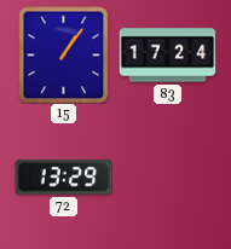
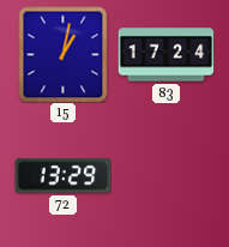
15: 1:06 -> 1:02
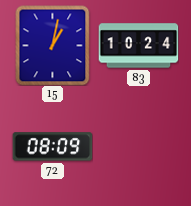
83: 17:24 -> 10:24
72: 13:29 -> 08:09
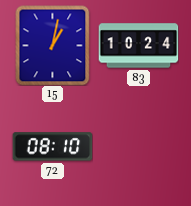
72: 08:09 -> 08:10
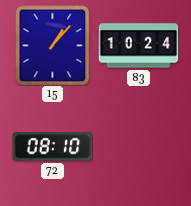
15: 1:02 -> 1:07
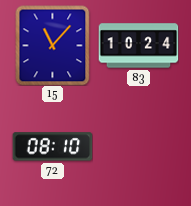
15: 1:07 -> 11:07
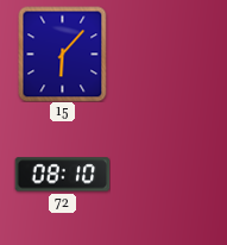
15: 11:07 -> 6:07
83: 10:24 -> none
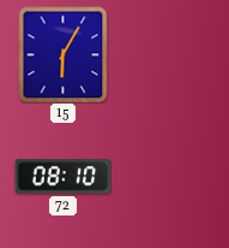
15: 6:07 -> 6:05
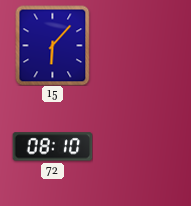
15: 6:05 -> 6:07
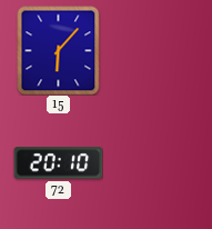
72: 08:10 -> 20:10
